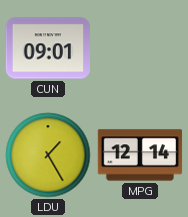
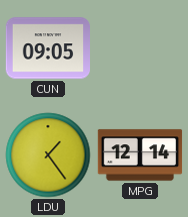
CUN: 09:01 -> 09:05
LDU: 1:25 -> 1:24
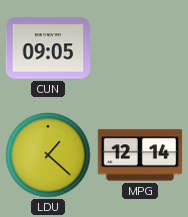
LDU: 1:24 -> 1:22
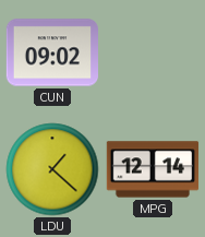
CUN: 09:05 -> 09:02
